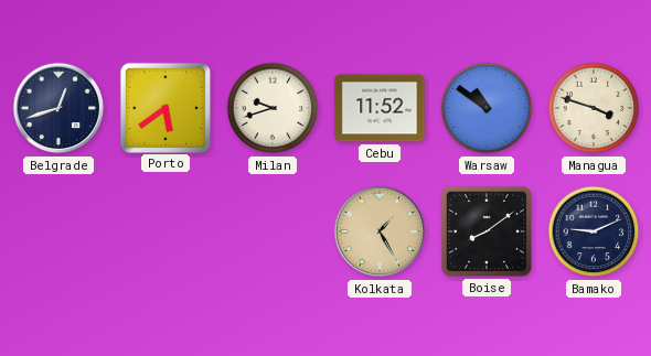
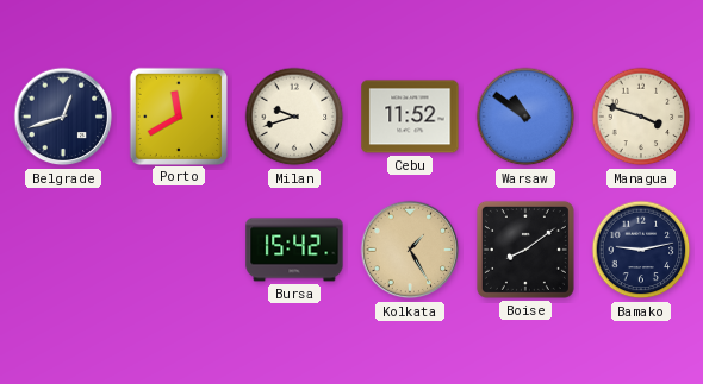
Porto: 5:39 -> 11:40
Bursa: none -> 15:42
Bamako: 9:11 -> 9:13
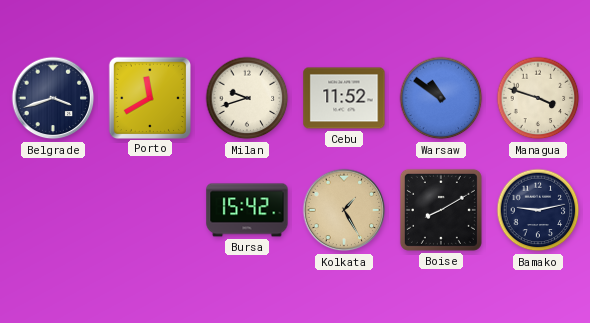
Belgrade: 12:42 -> 3:42
Boise: 8:09 -> 8:10
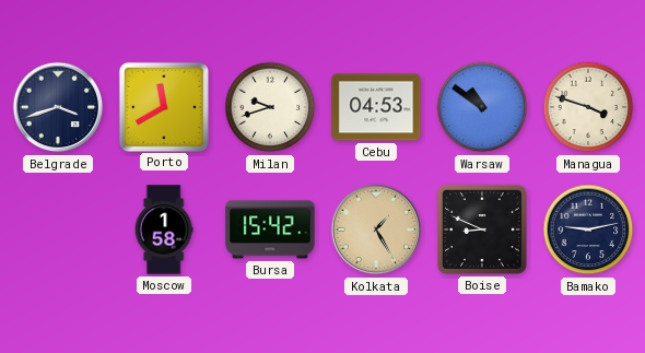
Cebu: 11:52 -> 04:53
Moscow: none -> 1:58
Boise: 8:10 -> 8:49
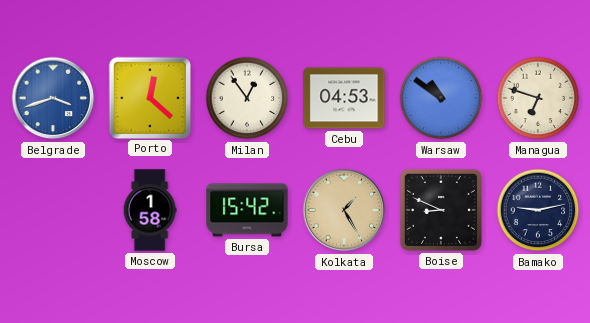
Belgrade dial: navy -> blue
Porto: 11:40 -> 12:22
Milan: 9:42 -> 12:54
Managua: 3:48 -> 6:48
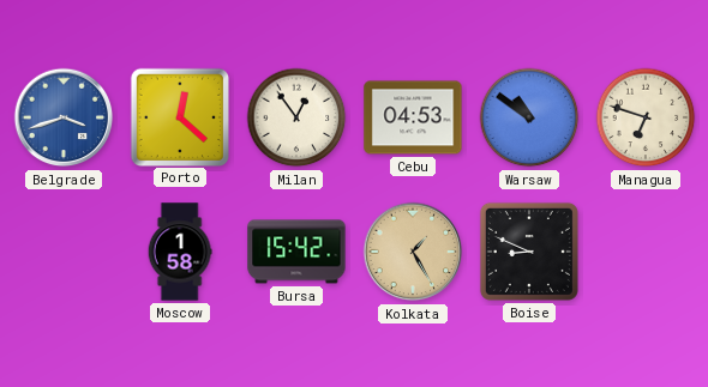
Bamako: 9:13 -> none
